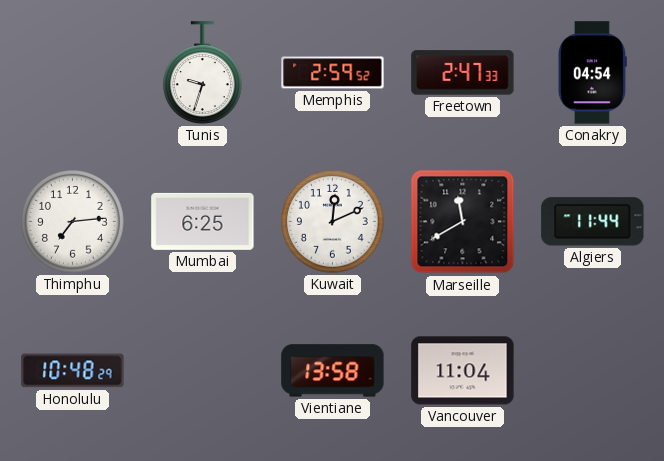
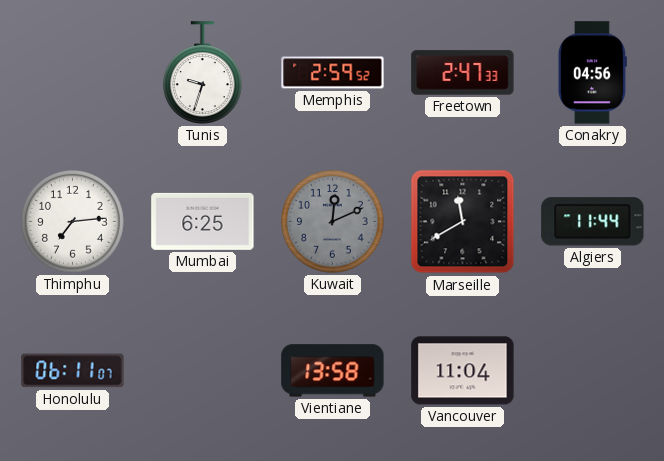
Conakry: 04:54 -> 04:56
Kuwait dial: white -> grey
Honolulu: 10:48 -> 06:11
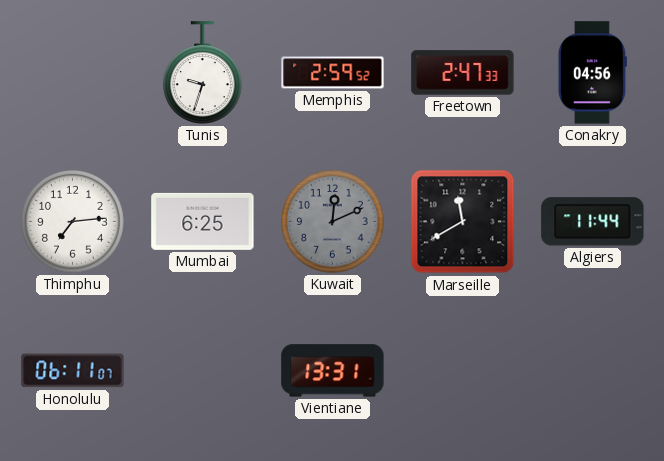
Vientiane: 13:58 -> 13:31
Vancouver: 11:04 -> none
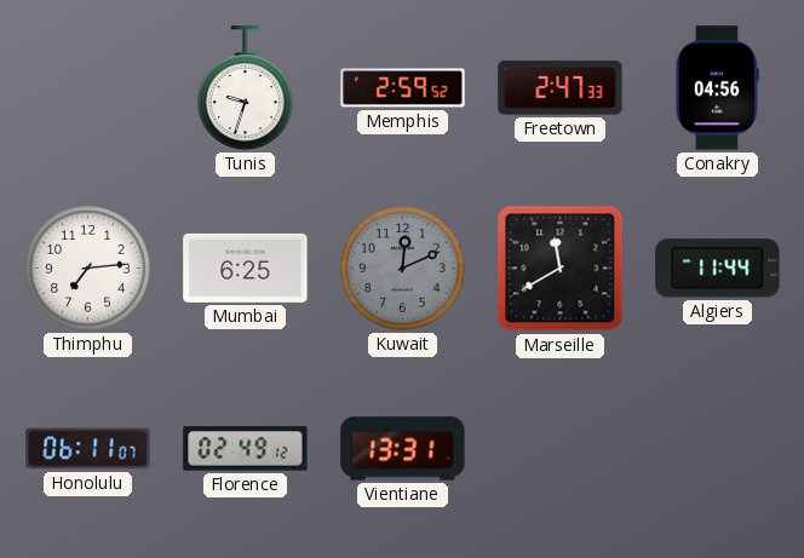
Florence: none -> 02:49
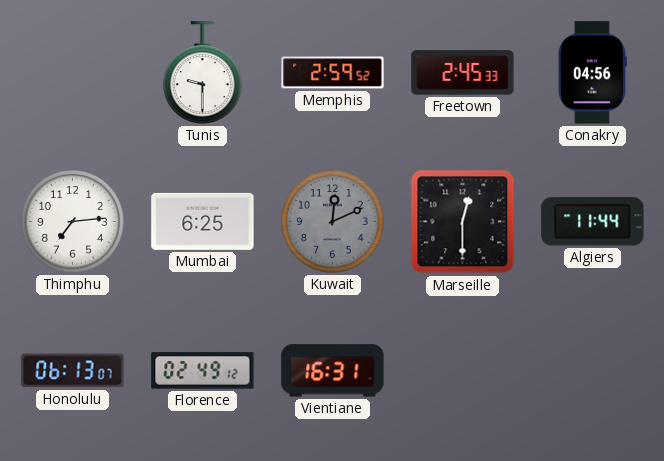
Tunis: 9:33 -> 9:30
Freetown: 2:47 -> 2:45
Marseille: 11:40 -> 12:30
Honolulu: 06:11 -> 06:13
Vientiane: 13:31 -> 16:31
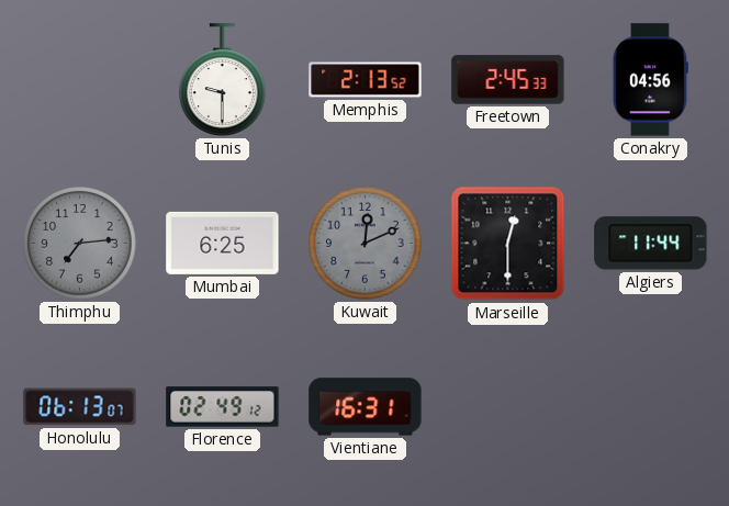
Memphis: 2:59 -> 2:13
Thimphu dial: white -> grey
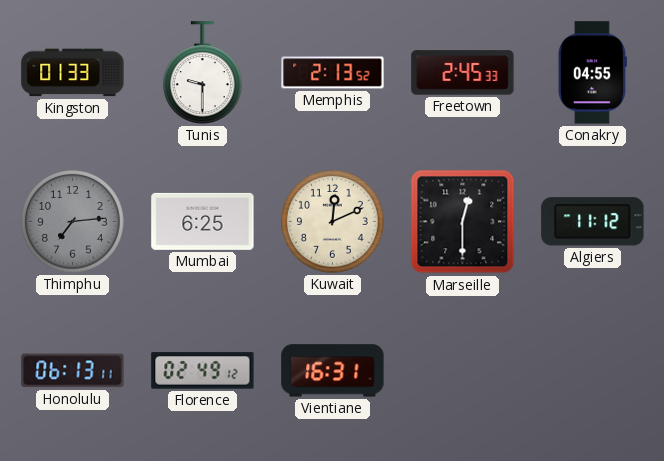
Kingston: none -> 01:33
Conakry: 04:56 -> 04:55
Kuwait dial: grey -> cream
Algiers: 11:44 -> 11:12
Honolulu: 06:13:07 -> 06:13:11
